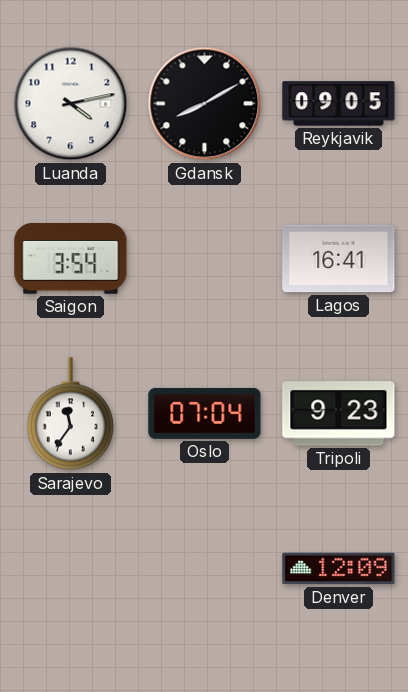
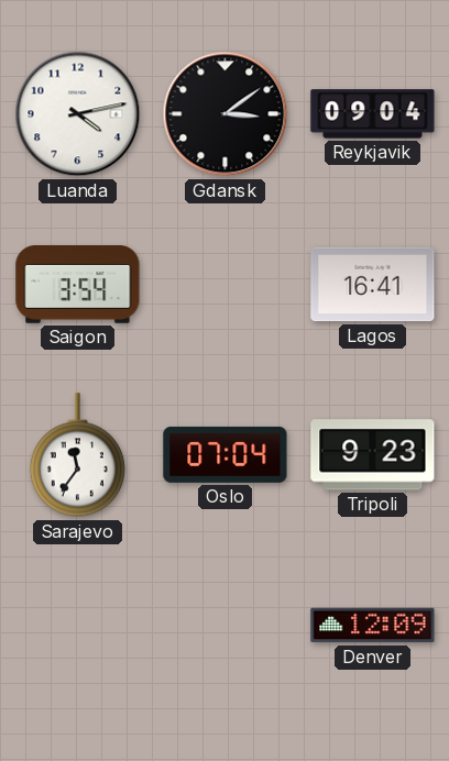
Gdansk: 8:10 -> 3:09
Reykjavik: 09:05 -> 09:04
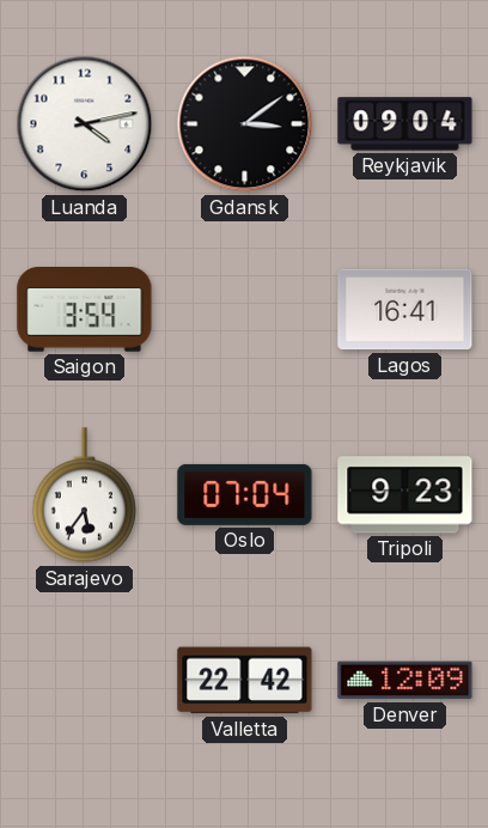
Sarajevo: 11:36 -> 5:36
Valletta: none -> 22:42
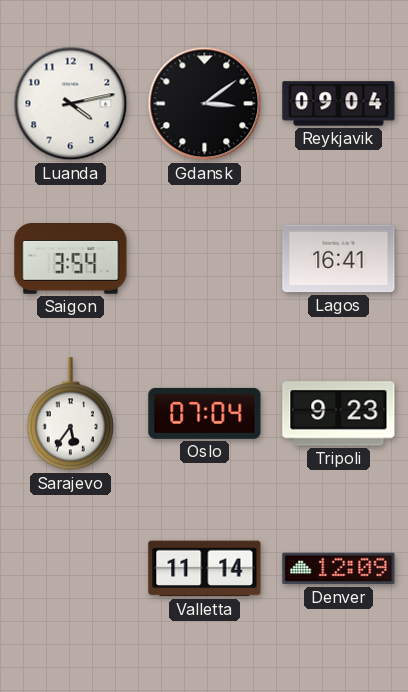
Valletta: 22:42 -> 11:14
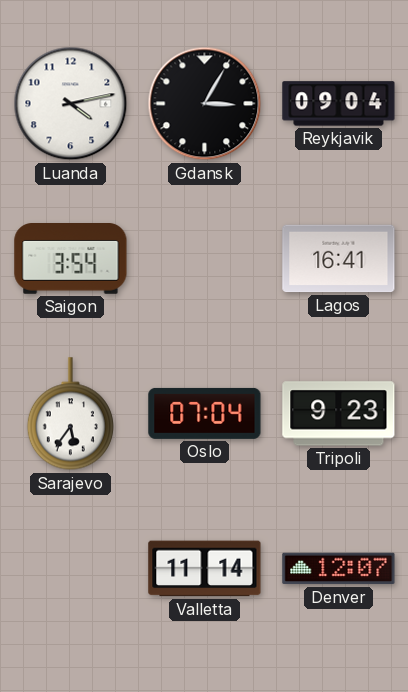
Gdansk: 3:09 -> 3:05
Denver: 12:09 -> 12:07
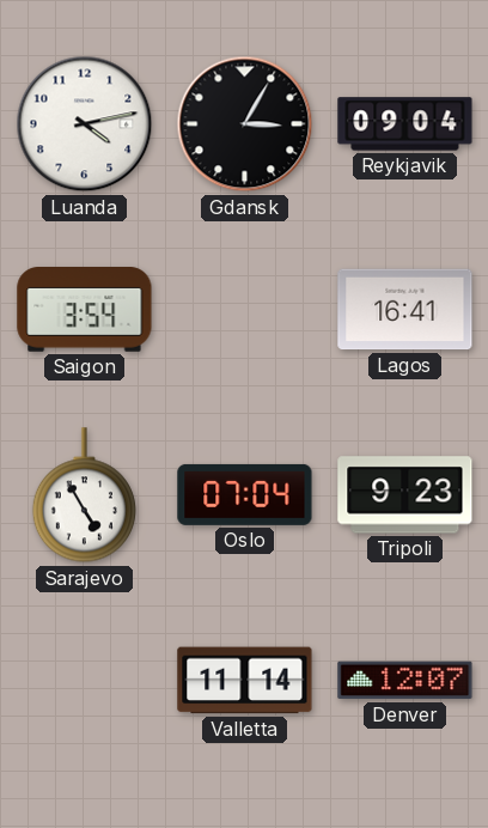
Sarajevo: 5:36 -> 4:55
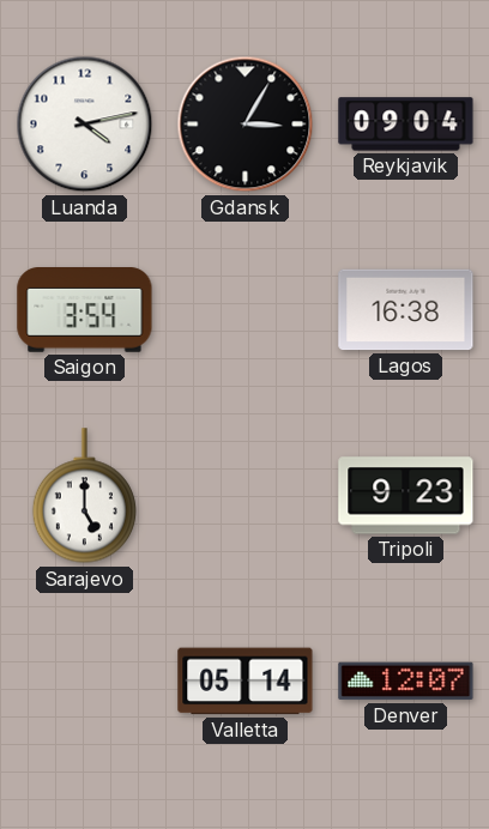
Lagos: 16:41 -> 16:38
Sarajevo: 4:55 -> 5:00
Oslo: 07:04 -> none
Valletta: 11:14 -> 05:14
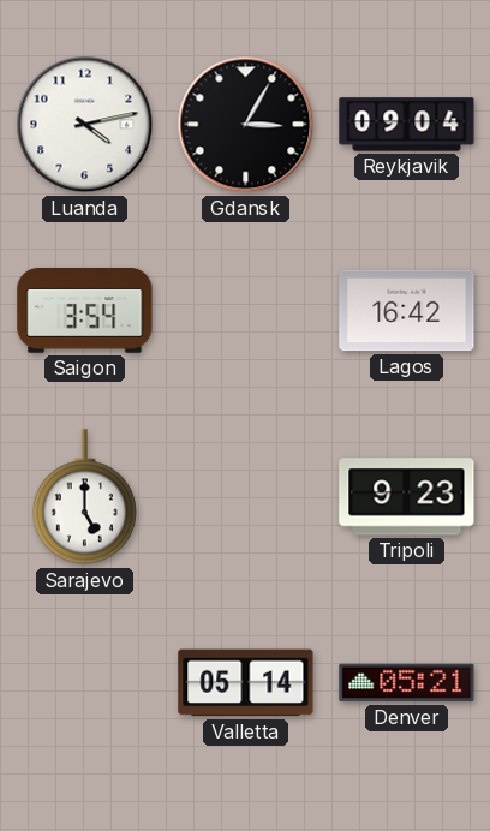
Lagos: 16:38 -> 16:42
Denver: 12:07 -> 05:21
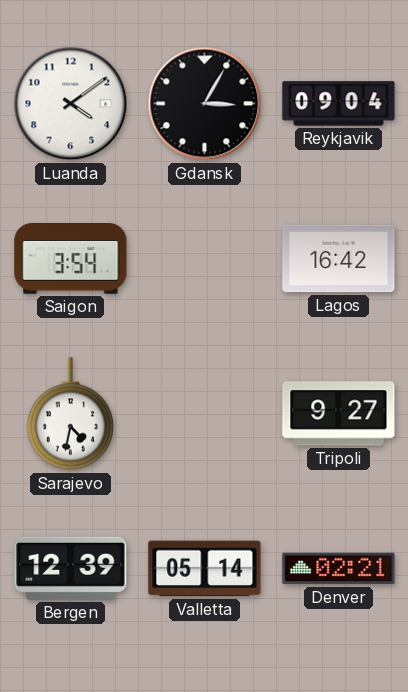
Luanda: 4:13 -> 4:09
Sarajevo: 5:00 -> 4:32
Tripoli: 9:23 -> 9:27
Bergen: none -> 12:39
Denver: 05:21 -> 02:21
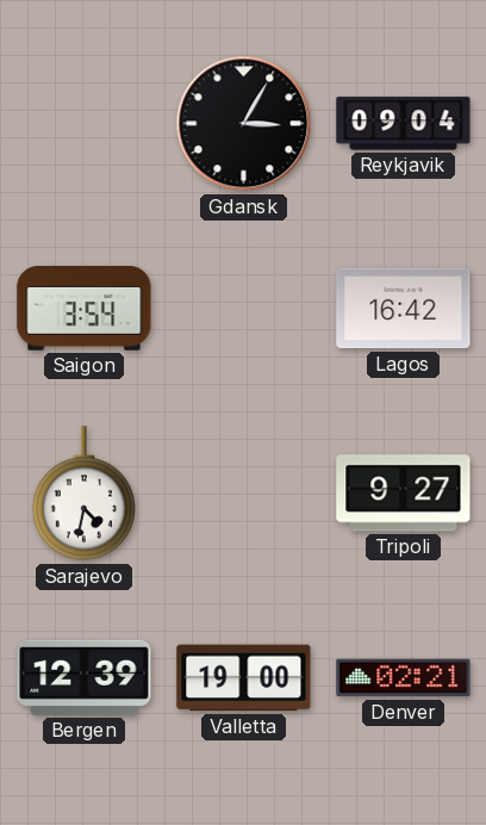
Luanda: 4:09 -> none
Valletta: 05:14 -> 19:00
